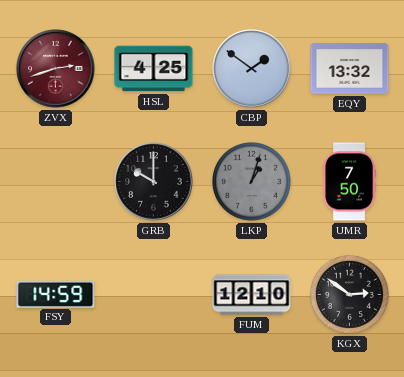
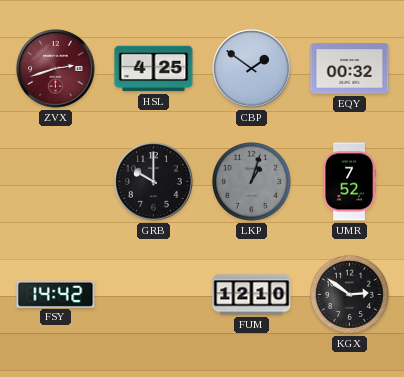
EQY: 13:32 -> 00:32
UMR: 7:50 -> 7:52
FSY: 14:59 -> 14:42
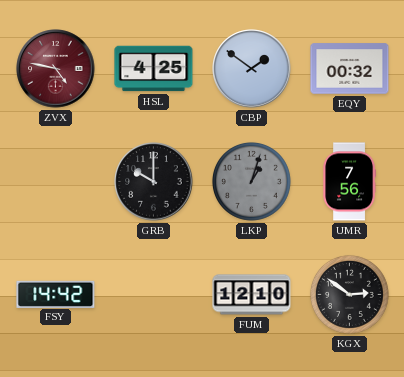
ZVX: 2:42 -> 4:47
UMR: 7:52 -> 7:56
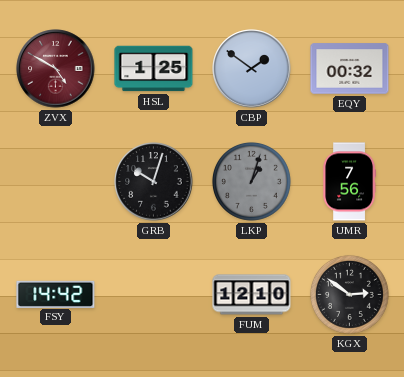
ZVX: 4:47 -> 4:50
HSL: 4:25 -> 1:25
GRB: 10:00 -> 10:03
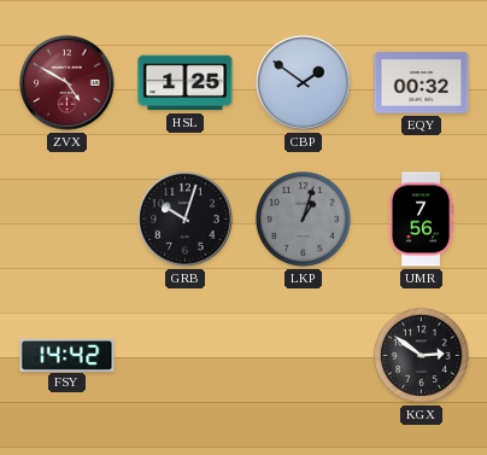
FUM: 12:10 -> none
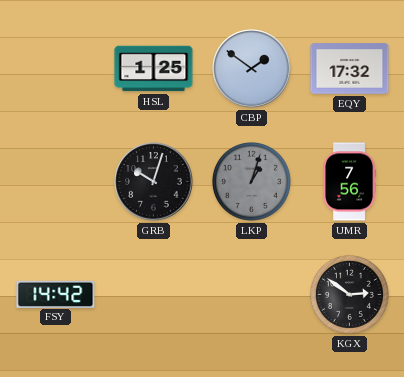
ZVX: 4:50 -> none
EQY: 00:32 -> 17:32
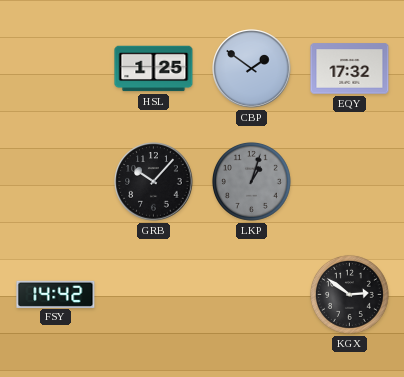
GRB: 10:03 -> 10:07
UMR: 7:56 -> none
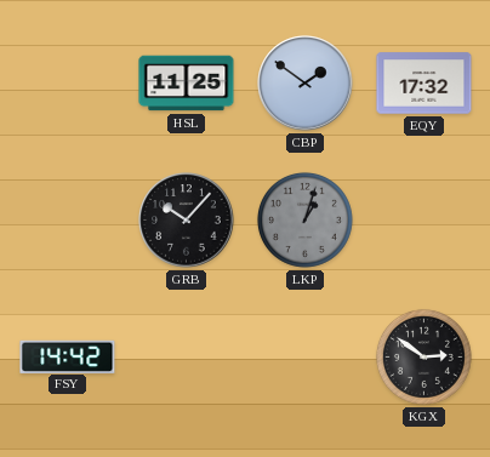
HSL: 1:25 -> 11:25
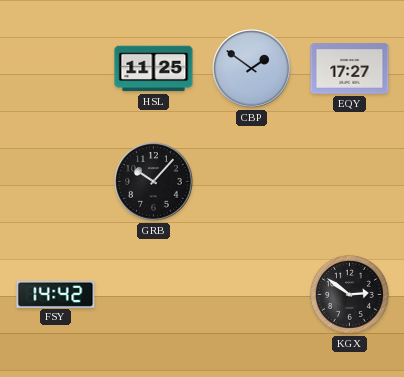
EQY: 17:32 -> 17:27
LKP: 1:03 -> none
